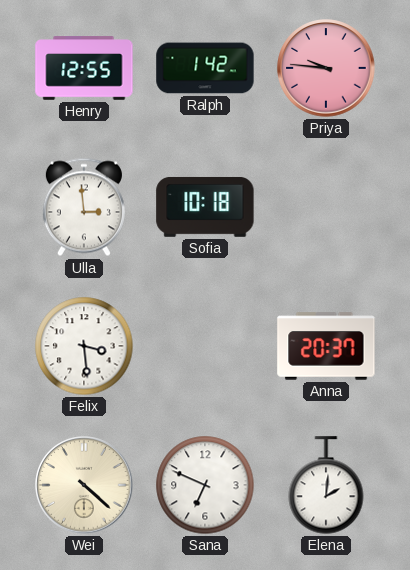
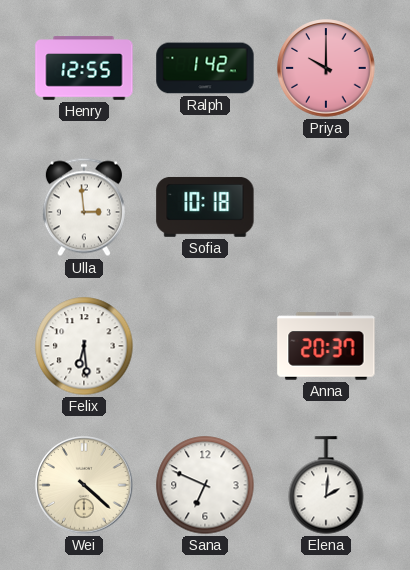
Priya: 9:46 -> 10:00
Felix: 3:29 -> 6:29
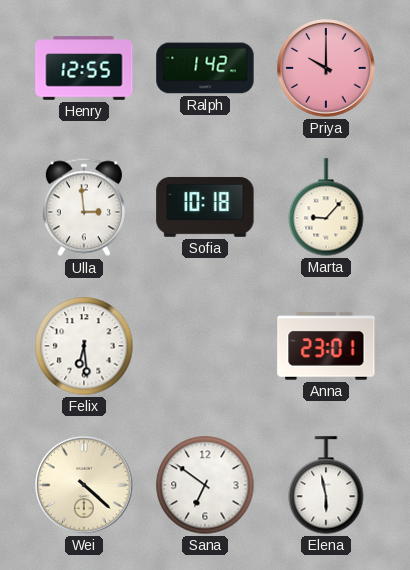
Marta: none -> 9:07
Anna: 20:37 -> 23:01
Sana: 6:49 -> 6:51
Elena: 2:01 -> 5:58
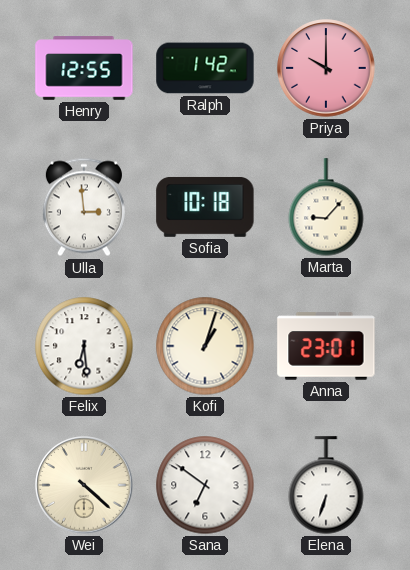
Kofi: none -> 1:03
Elena: 5:58 -> 6:33
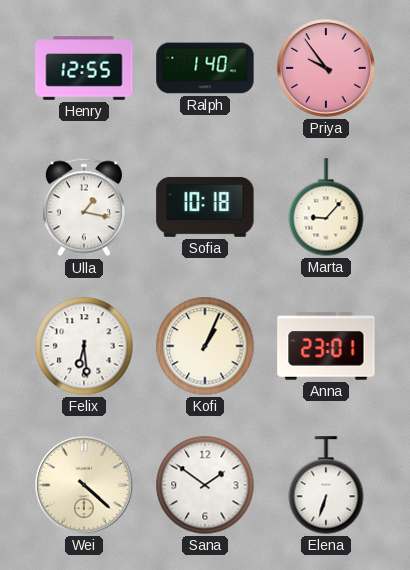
Ralph: 1:42 -> 1:40
Priya: 10:00 -> 9:54
Ulla: 2:59 -> 1:17
Kofi: 1:03 -> 1:04
Sana: 6:51 -> 1:51
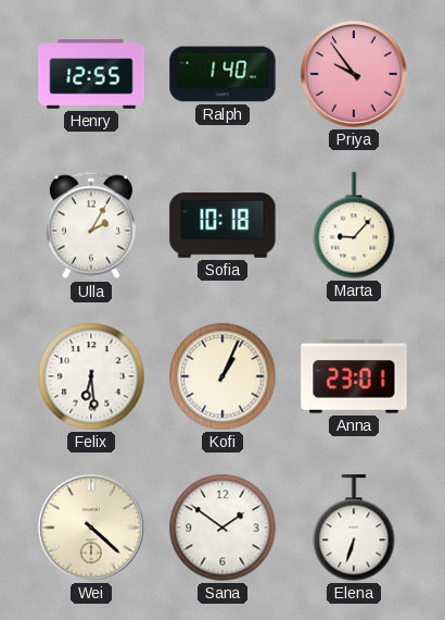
Ulla: 1:17 -> 2:05
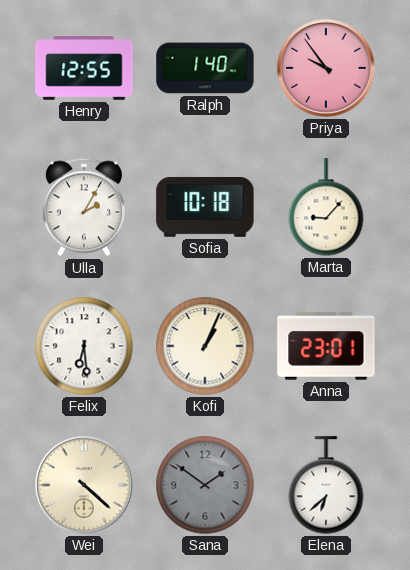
Sana dial: white -> grey
Elena: 6:33 -> 6:38
